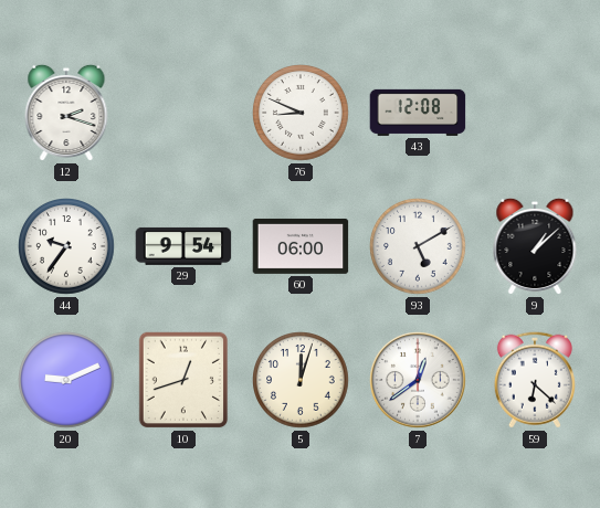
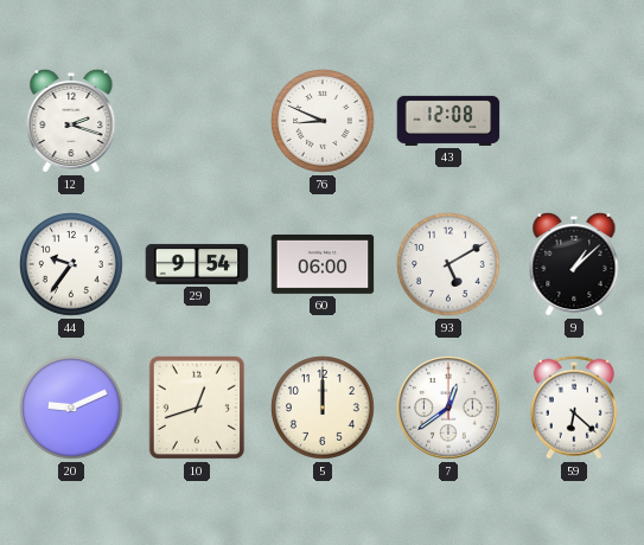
5: 12:03 -> 12:00
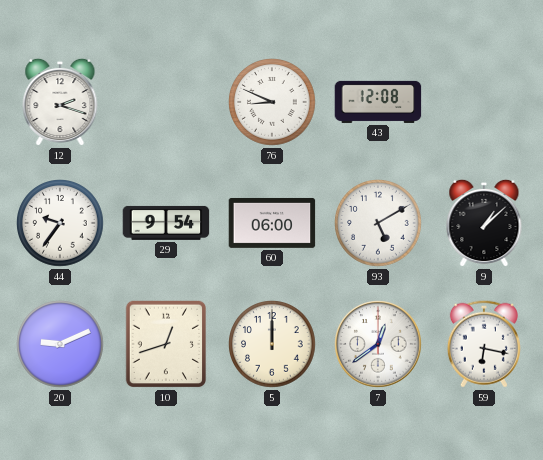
59: 6:22 -> 6:17
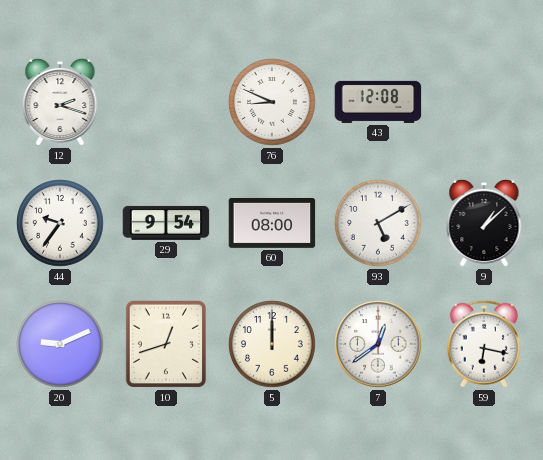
60: 06:00 -> 08:00
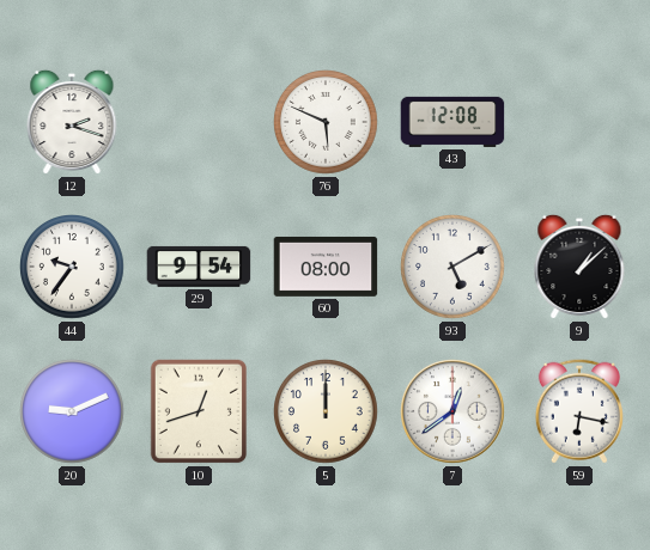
76: 8:49 -> 5:49
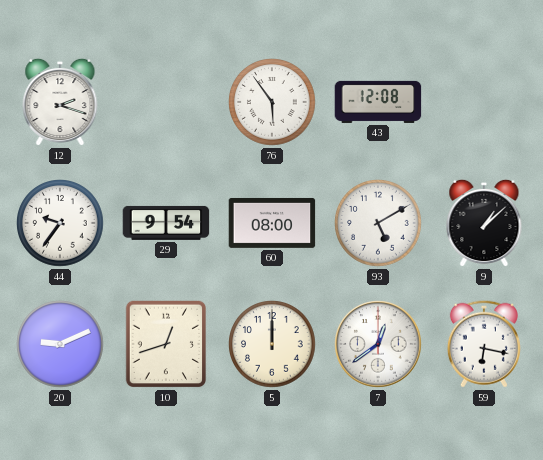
76: 5:49 -> 5:54
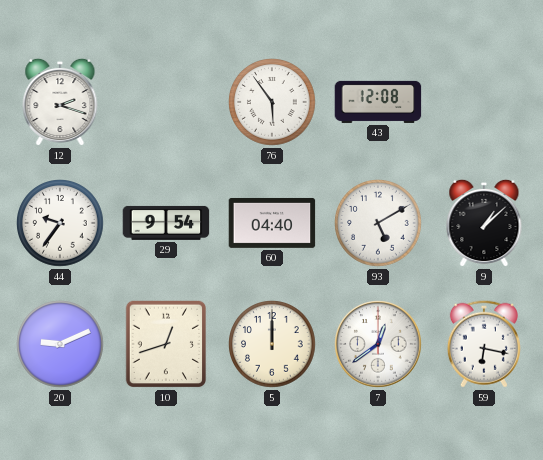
60: 08:00 -> 04:40
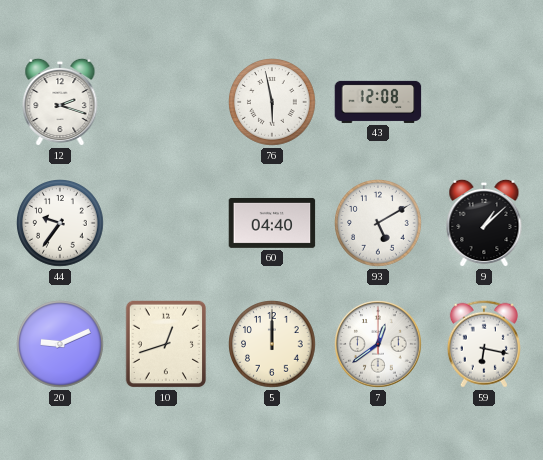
76: 5:54 -> 5:58
29: 9:54 -> none
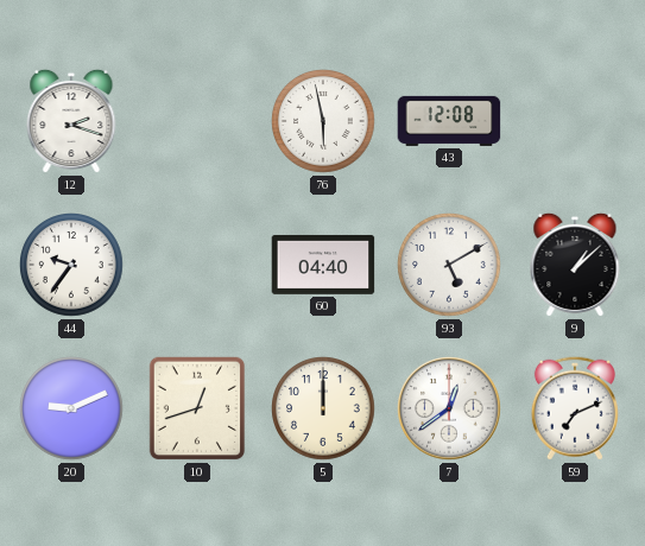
59: 6:17 -> 7:11
